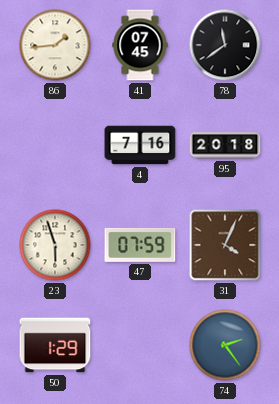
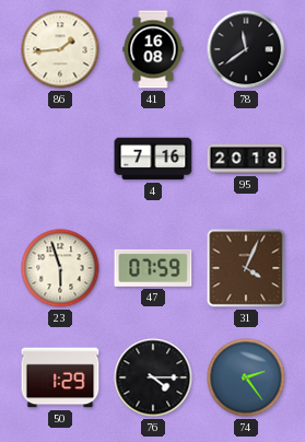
41: 07:45 -> 16:08
76: none -> 4:15
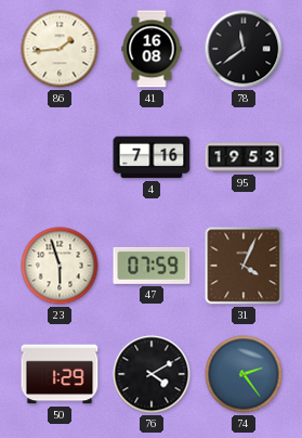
95: 20:18 -> 19:53
76: 4:15 -> 4:10
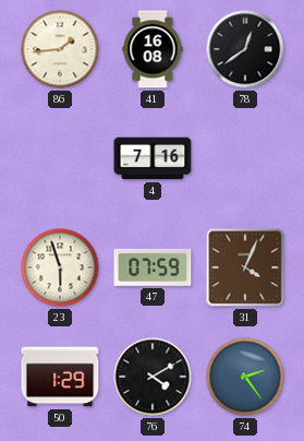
78: 11:39 -> 12:39
95: 19:53 -> none
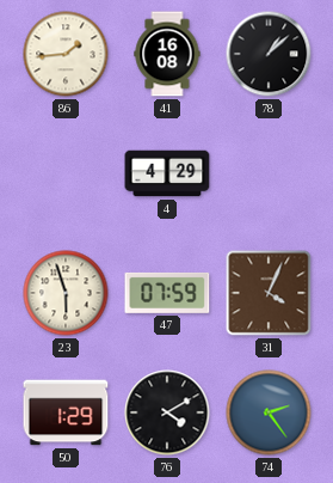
78: 12:39 -> 1:08
4: 7:16 -> 4:29
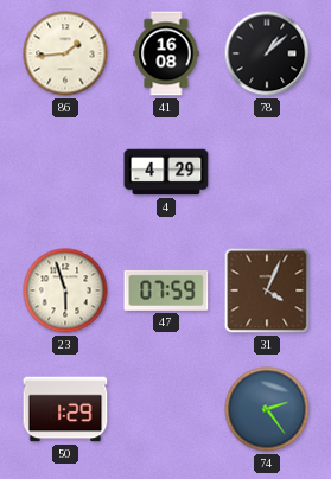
76: 4:10 -> none
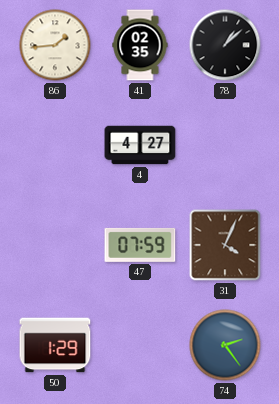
41: 16:08 -> 02:35
4: 4:29 -> 4:27
23: 5:57 -> none
